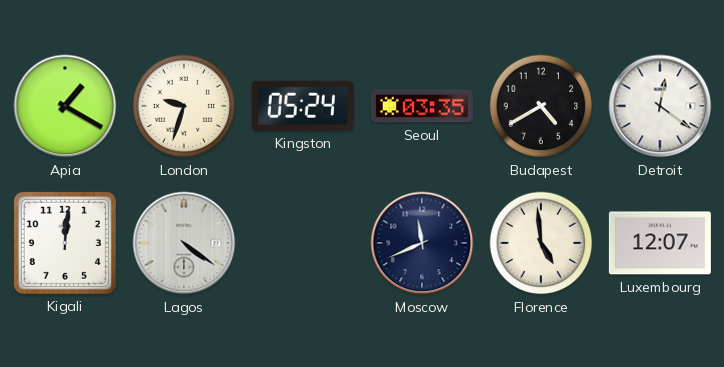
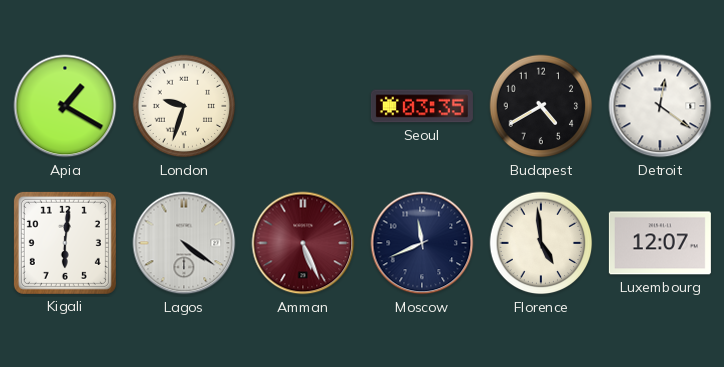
Kingston: 05:24 -> none
Kigali: 12:01 -> 6:01
Amman: none -> 5:26
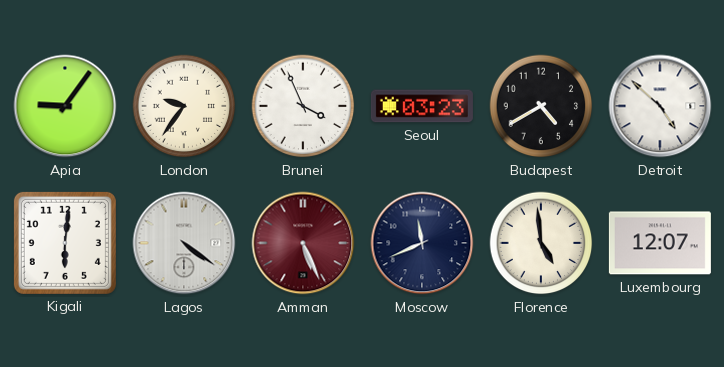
Apia: 1:20 -> 9:06
London: 9:33 -> 9:36
Brunei: none -> 3:56
Seoul: 03:35 -> 03:23
Detroit: 12:21 -> 4:52
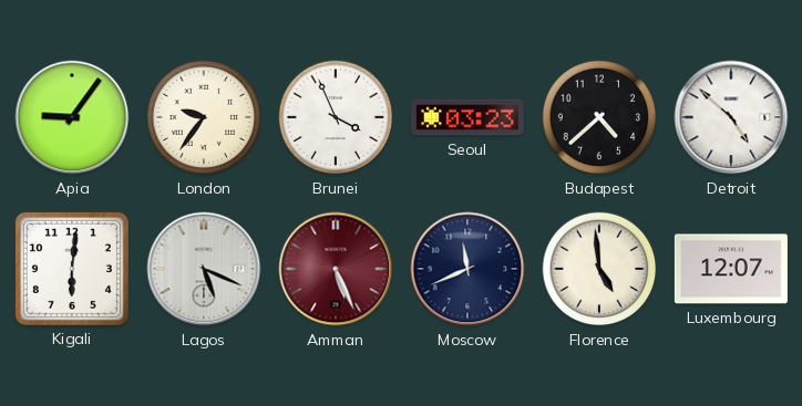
Budapest: 4:40 -> 4:38
Lagos: 4:21 -> 5:19
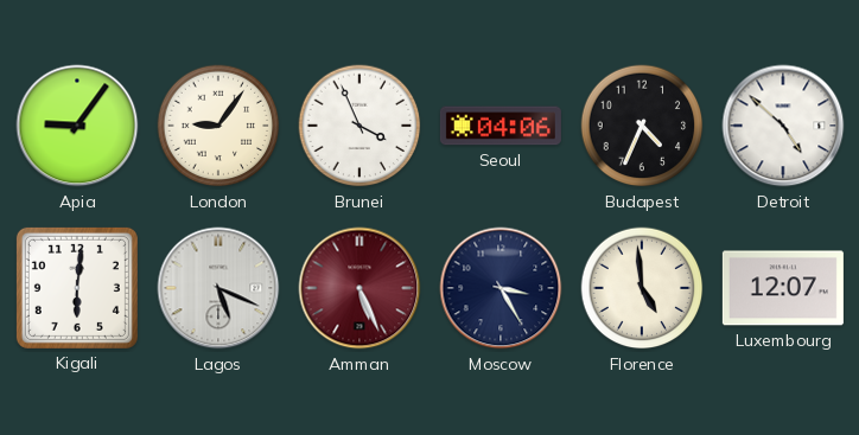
London: 9:36 -> 9:06
Seoul: 03:23 -> 04:06
Budapest: 4:38 -> 4:34
Moscow: 11:41 -> 3:25
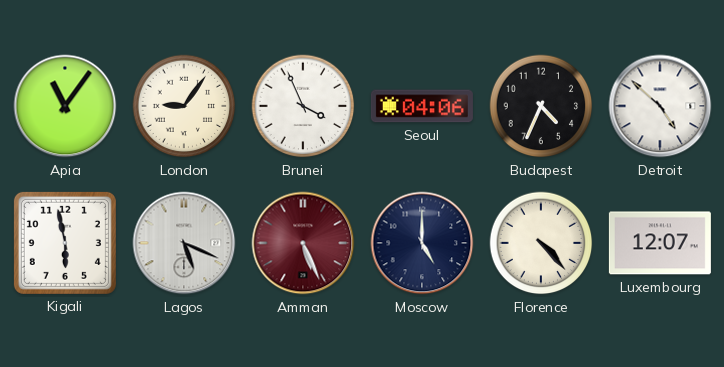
Apia: 9:06 -> 11:06
Kigali: 6:01 -> 5:58
Moscow: 3:25 -> 5:00
Florence: 4:59 -> 4:23
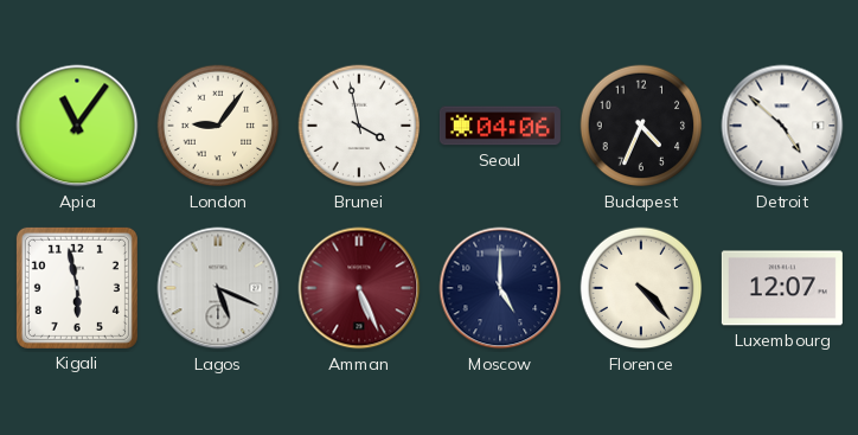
Brunei: 3:56 -> 3:58
